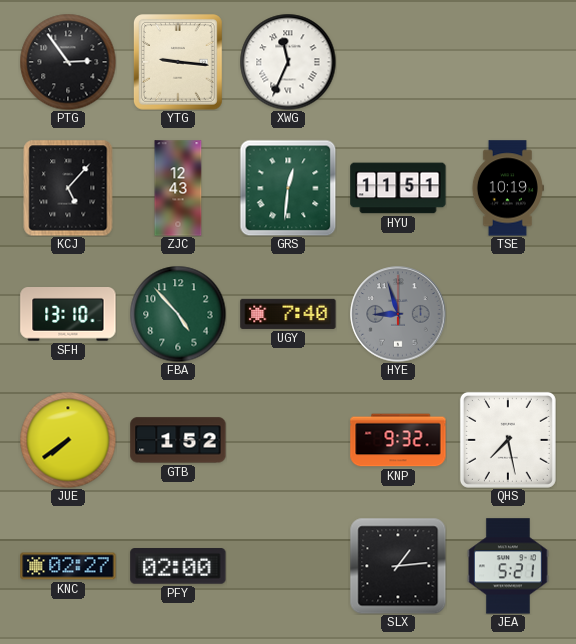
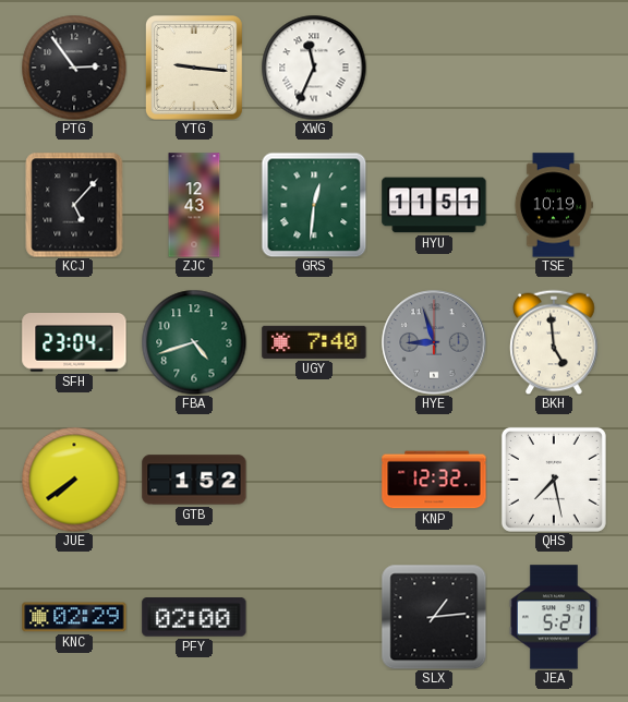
SFH: 13:10 -> 23:04
FBA: 4:53 -> 4:42
BKH: none -> 4:59
KNP: 9:32 -> 12:32
KNC: 02:27 -> 02:29
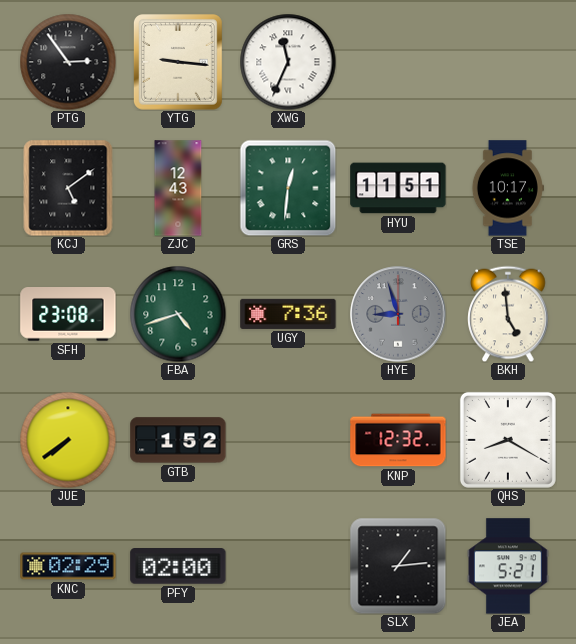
KCJ: 5:07 -> 5:09
TSE: 10:19 -> 10:17
SFH: 23:04 -> 23:08
UGY: 7:40 -> 7:36
QHS: 7:28 -> 8:20
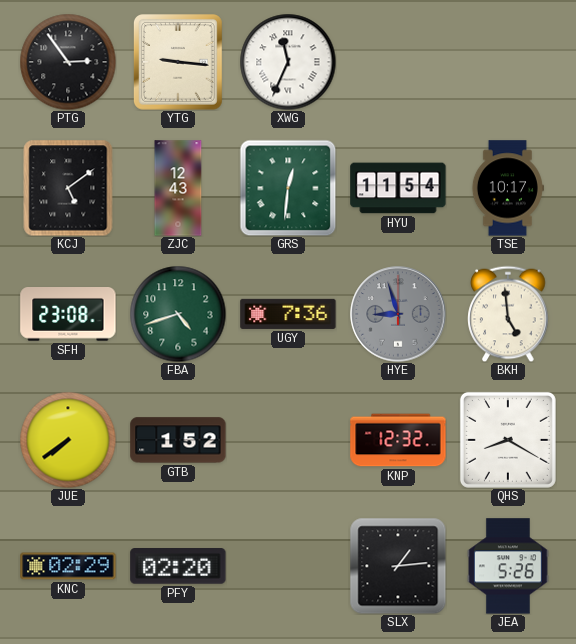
HYU: 11:51 -> 11:54
PFY: 02:00 -> 02:20
JEA: 5:21 -> 5:26
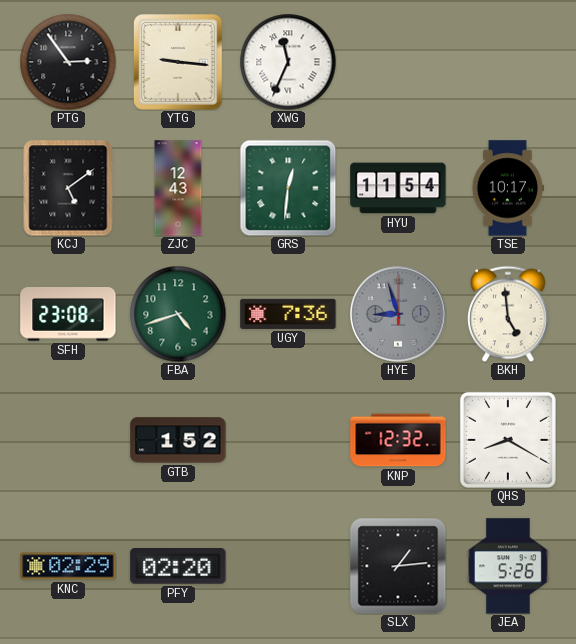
JUE: 7:39 -> none
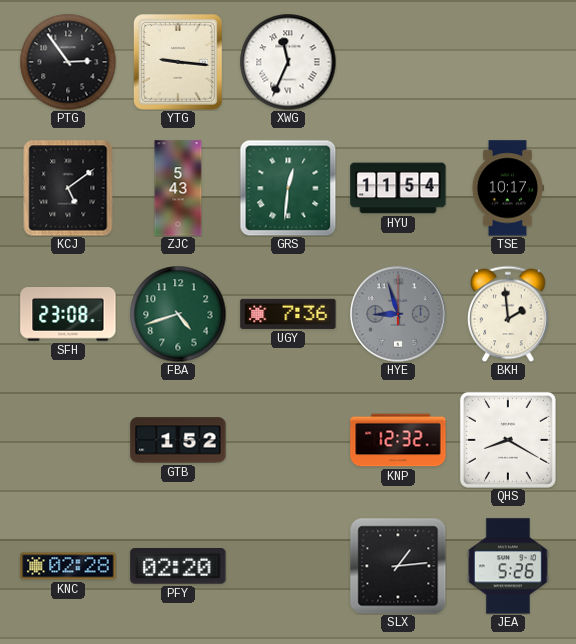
ZJC: 12:43 -> 5:43
BKH: 4:59 -> 1:59
KNC: 02:29 -> 02:28
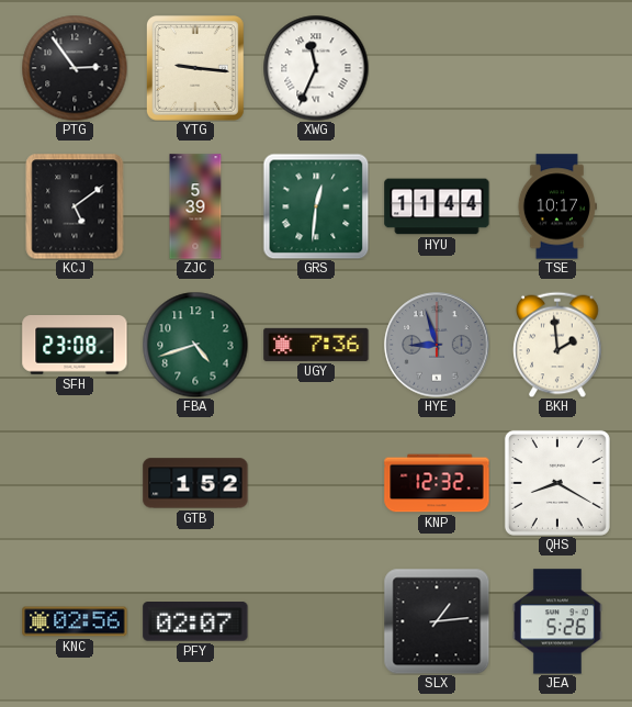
ZJC: 5:43 -> 5:39
HYU: 11:54 -> 11:44
KNC: 02:28 -> 02:56
PFY: 02:20 -> 02:07
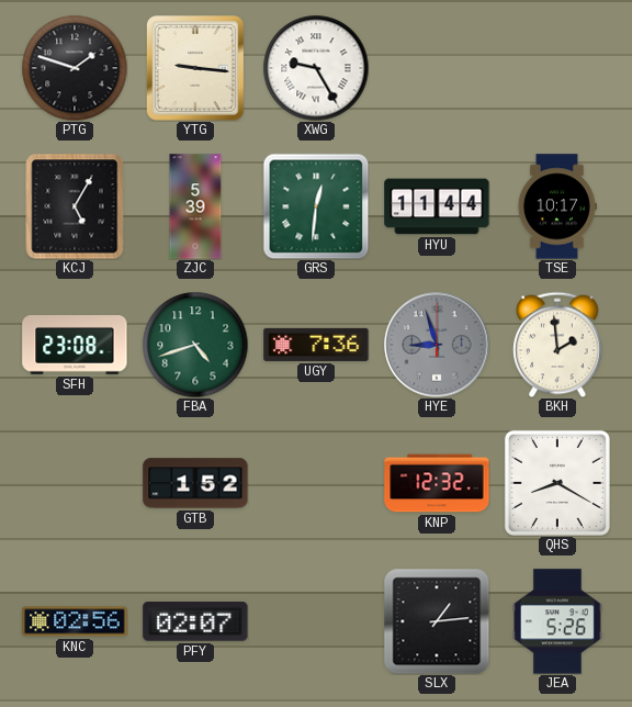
PTG: 2:54 -> 1:48
XWG: 11:34 -> 9:25
KCJ: 5:09 -> 5:05
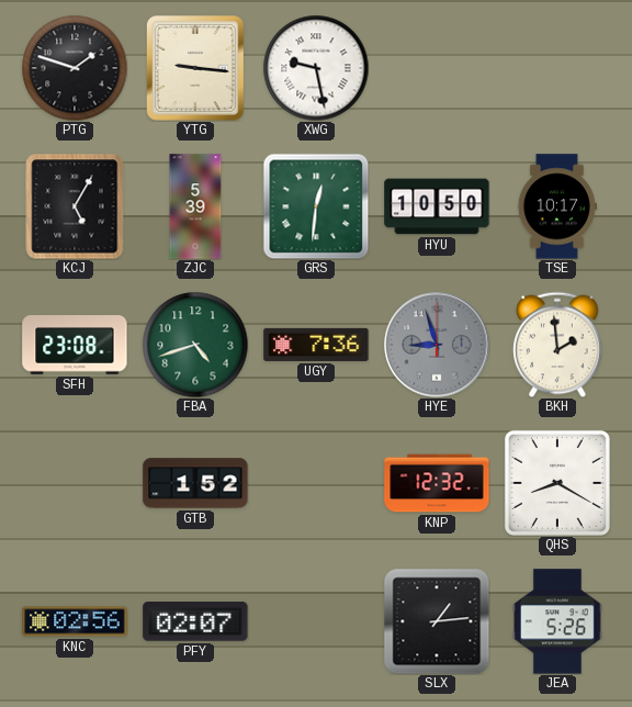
XWG: 9:25 -> 9:28
HYU: 11:44 -> 10:50
